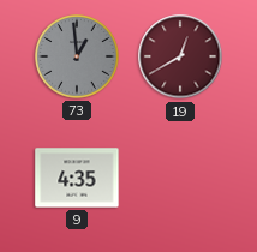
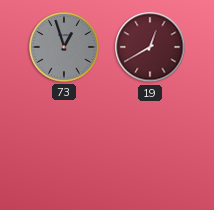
73: 12:59 -> 12:57
9: 4:35 -> none
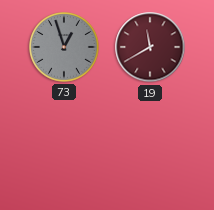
19: 12:40 -> 11:40
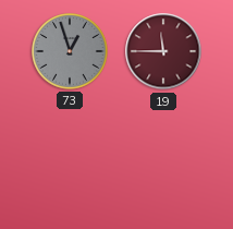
19: 11:40 -> 11:45
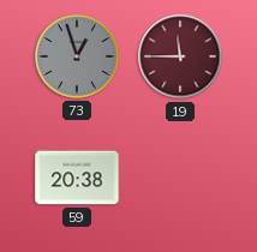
59: none -> 20:38
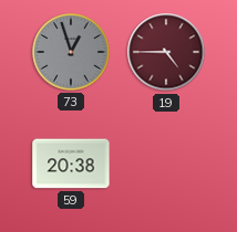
19: 11:45 -> 4:45
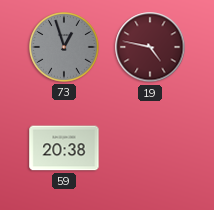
19: 4:45 -> 4:47
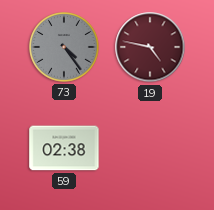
73: 12:57 -> 4:24
59: 20:38 -> 02:38
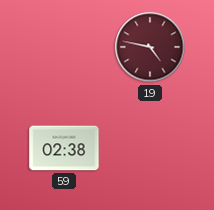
73: 4:24 -> none
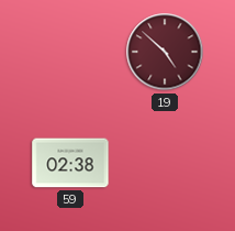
19: 4:47 -> 4:52
